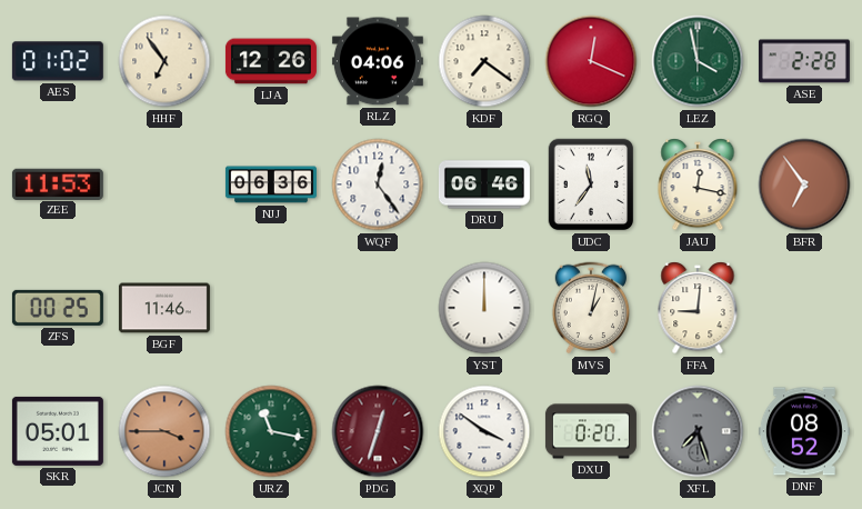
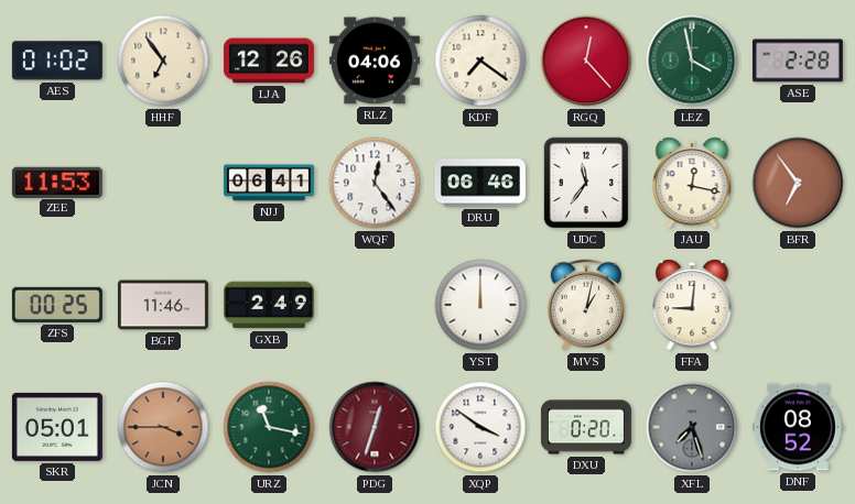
RGQ: 12:19 -> 12:23
NJJ: 06:36 -> 06:41
GXB: none -> 2:49
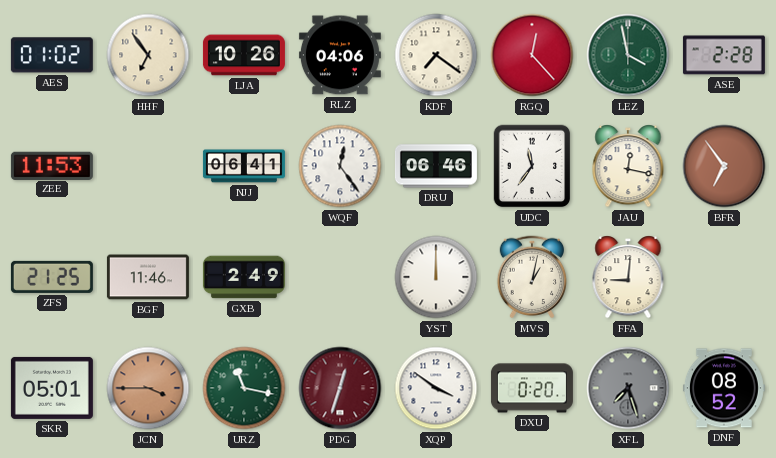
LJA: 12:26 -> 10:26
ZFS: 00:25 -> 21:25
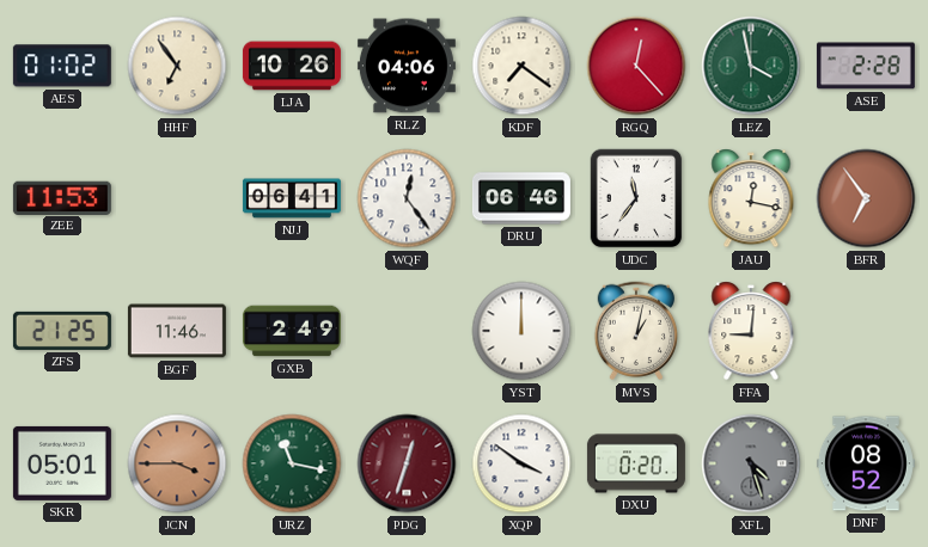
XFL: 7:27 -> 4:27
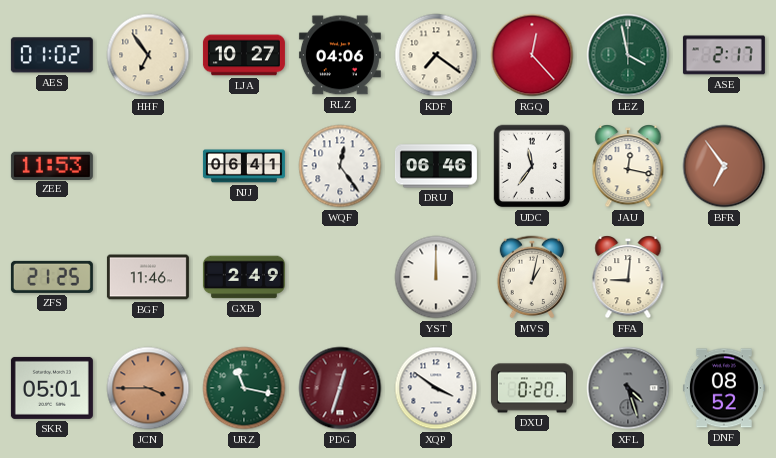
LJA: 10:26 -> 10:27
ASE: 2:28 -> 2:17
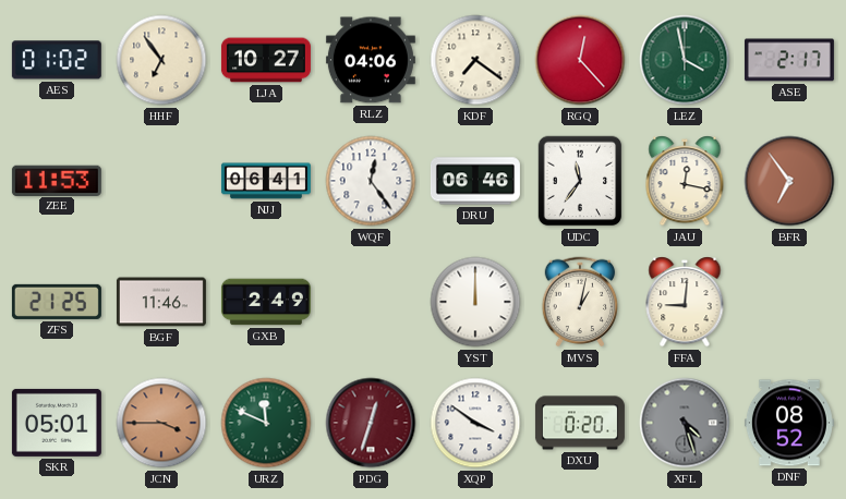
URZ: 11:17 -> 11:49
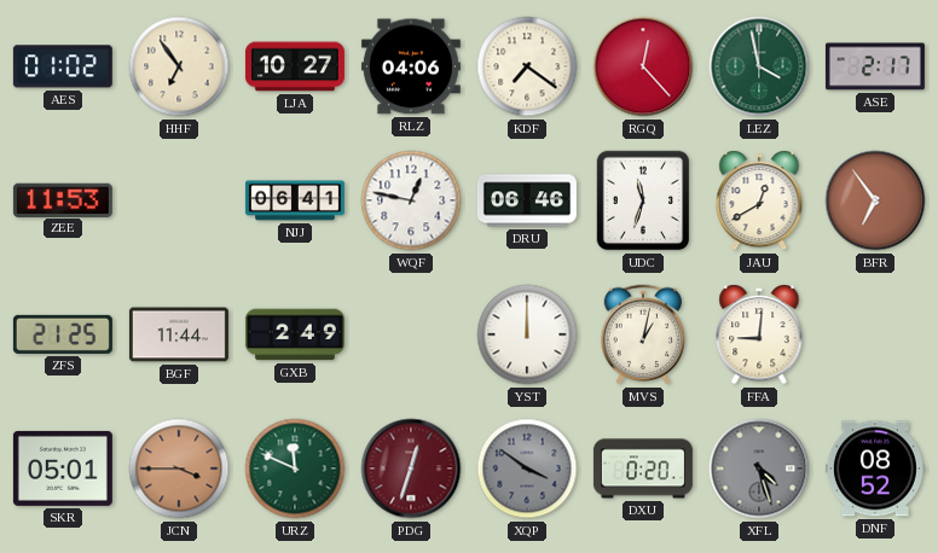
WQF: 12:24 -> 12:47
UDC: 11:36 -> 11:33
JAU: 12:17 -> 12:40
BGF: 11:46 -> 11:44
XQP dial: white -> grey
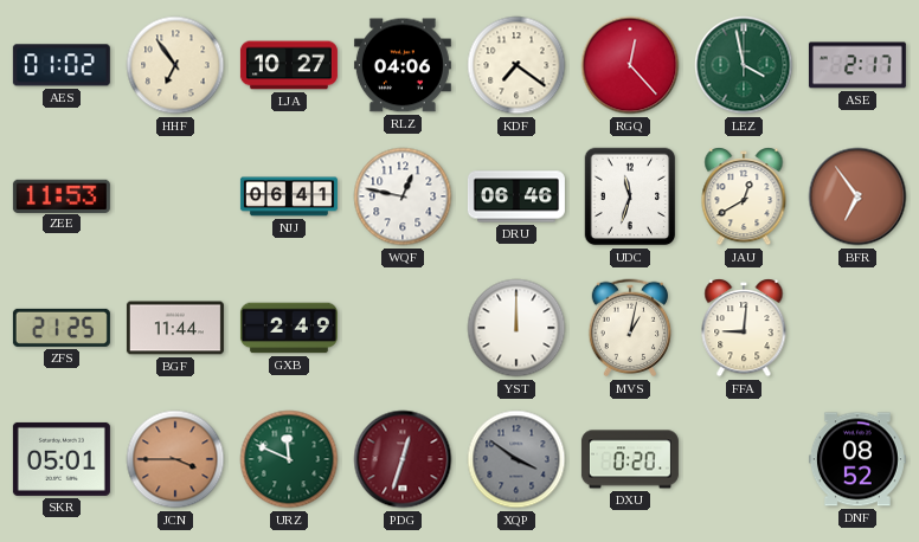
XFL: 4:27 -> none
